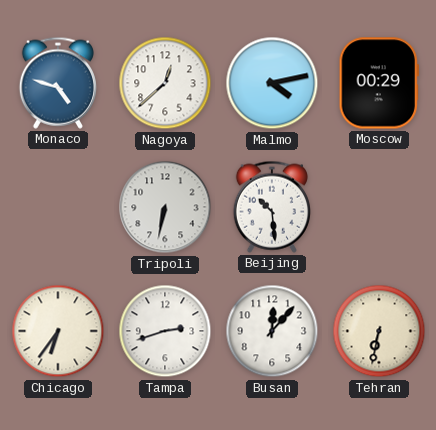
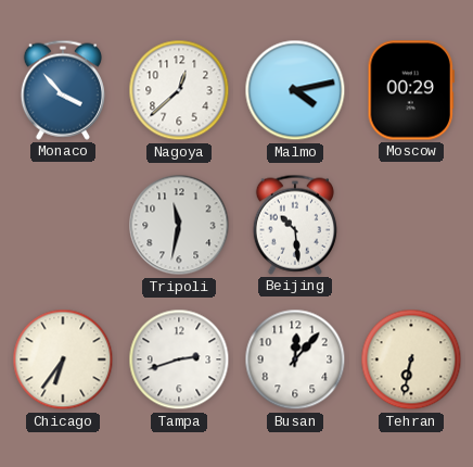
Monaco: 4:48 -> 3:53
Tripoli: 6:32 -> 11:32
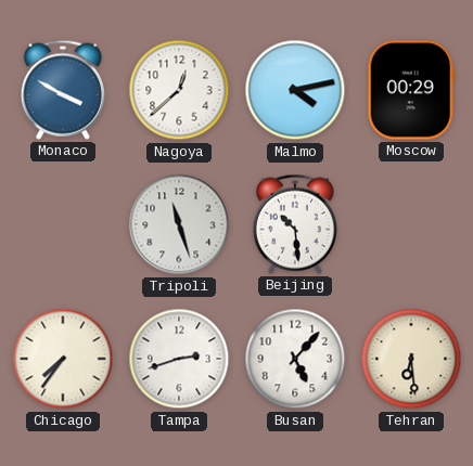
Monaco: 3:53 -> 3:50
Tripoli: 11:32 -> 11:27
Chicago: 6:36 -> 7:36
Busan: 12:07 -> 5:07
Tehran: 6:32 -> 6:29
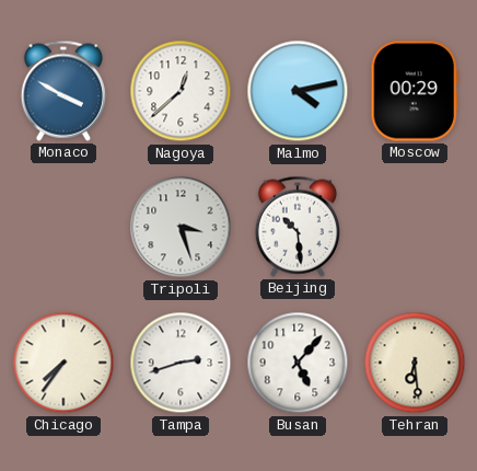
Tripoli: 11:27 -> 3:27
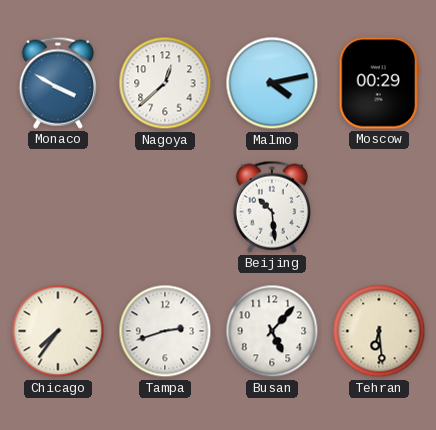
Tripoli: 3:27 -> none
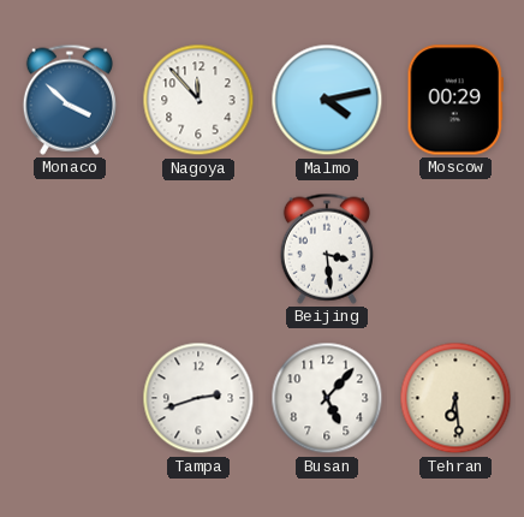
Monaco: 3:50 -> 3:52
Nagoya: 12:38 -> 11:53
Beijing: 10:29 -> 3:29
Chicago: 7:36 -> none
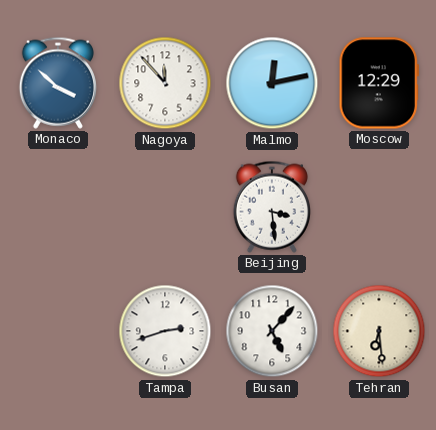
Malmo: 4:13 -> 12:13
Moscow: 00:29 -> 12:29
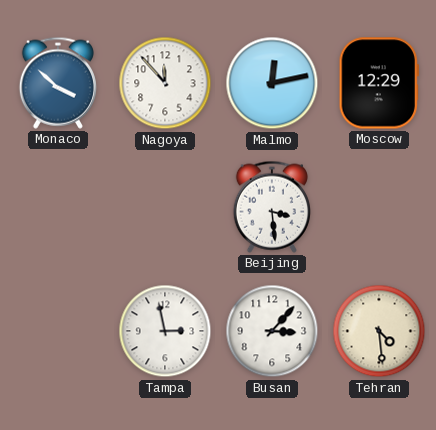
Tampa: 2:42 -> 2:58
Busan: 5:07 -> 3:07
Tehran: 6:29 -> 4:29
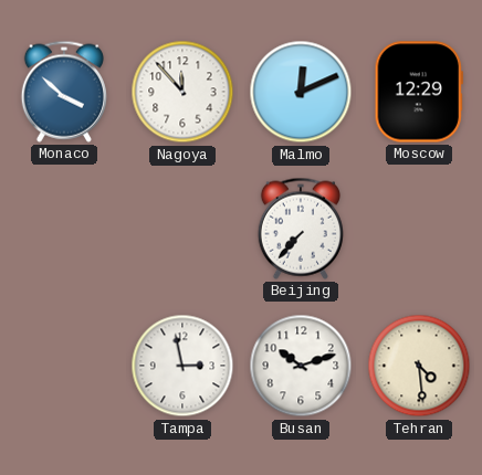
Malmo: 12:13 -> 12:11
Beijing: 3:29 -> 7:37
Busan: 3:07 -> 10:12
